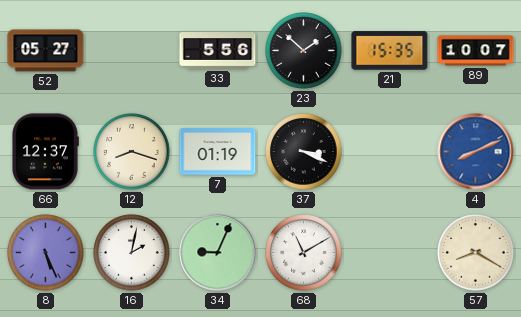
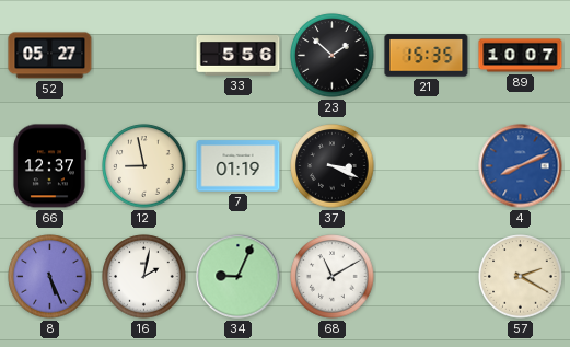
12: 8:18 -> 8:58
57: 8:20 -> 2:20
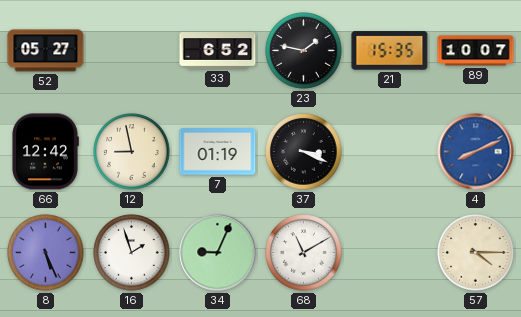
33: 5:56 -> 6:52
23: 1:52 -> 1:47
66: 12:37 -> 12:42
16: 2:02 -> 1:57
57: 2:20 -> 4:15
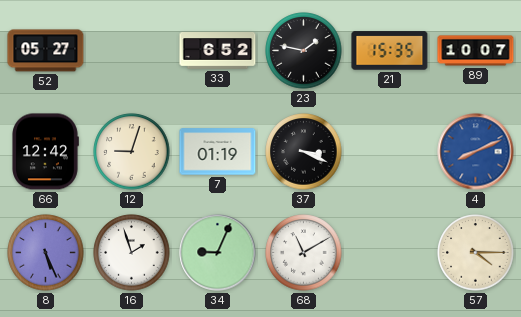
12: 8:58 -> 9:03
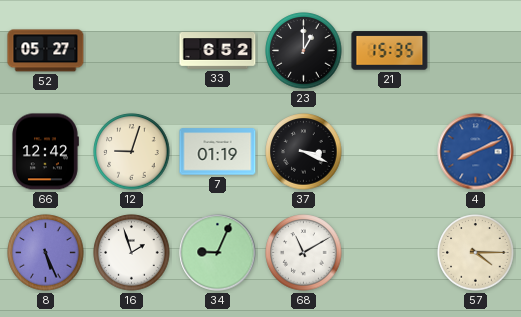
23: 1:47 -> 1:00
89: 10:07 -> none
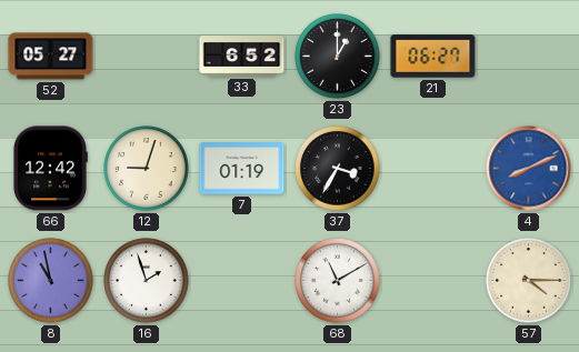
21: 15:35 -> 06:27
37: 3:19 -> 3:35
8: 5:26 -> 10:58
34: 9:04 -> none
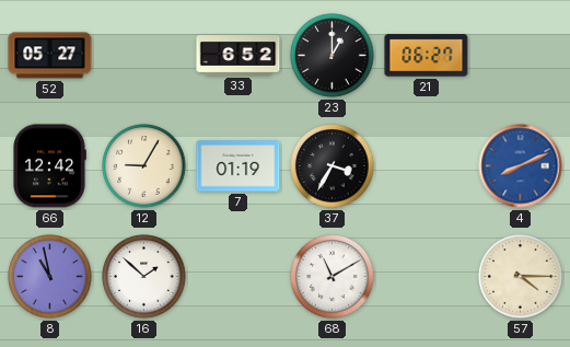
12: 9:03 -> 9:05
16: 1:57 -> 1:52
